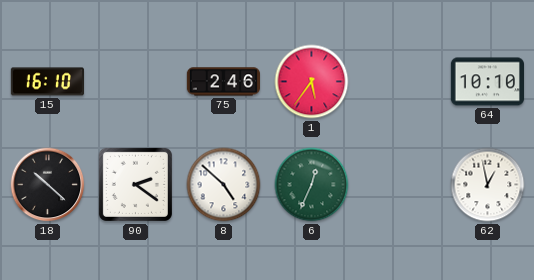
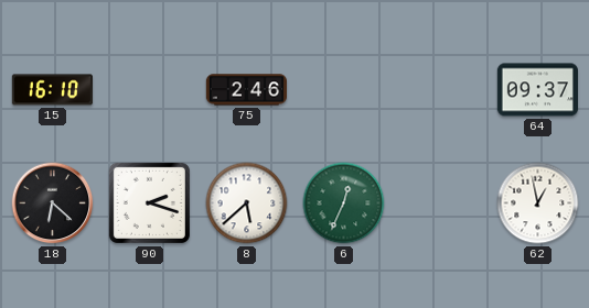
1: 5:36 -> none
64: 10:10 -> 09:37
18: 10:22 -> 6:22
90: 2:21 -> 2:18
8: 4:52 -> 5:38
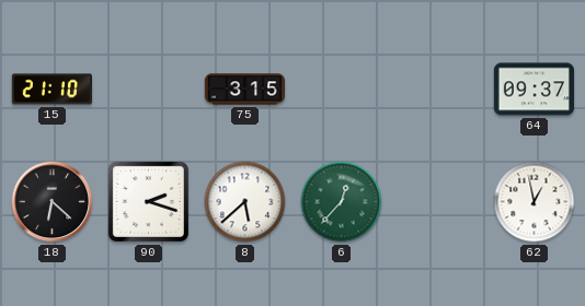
15: 16:10 -> 21:10
75: 2:46 -> 3:15
6: 12:34 -> 12:37
